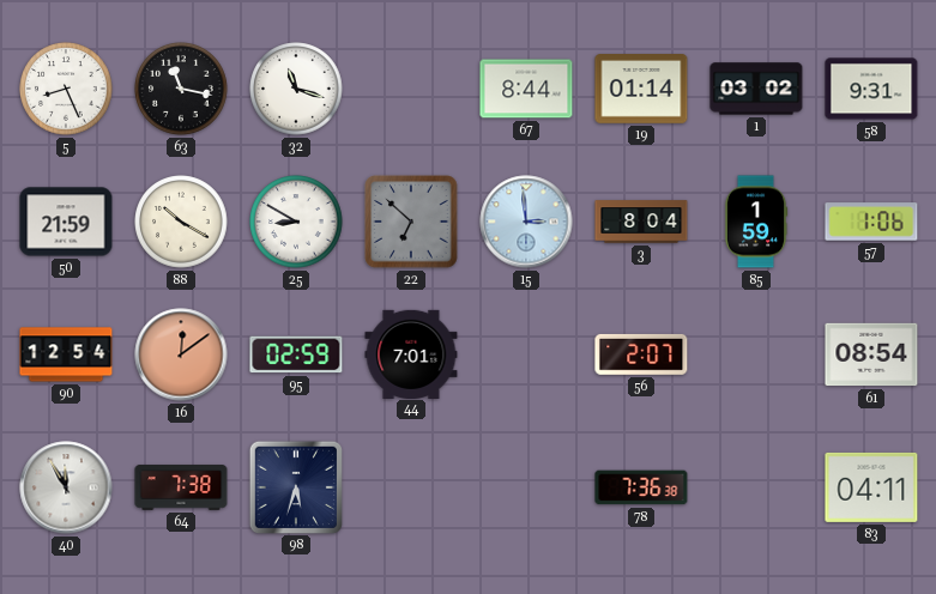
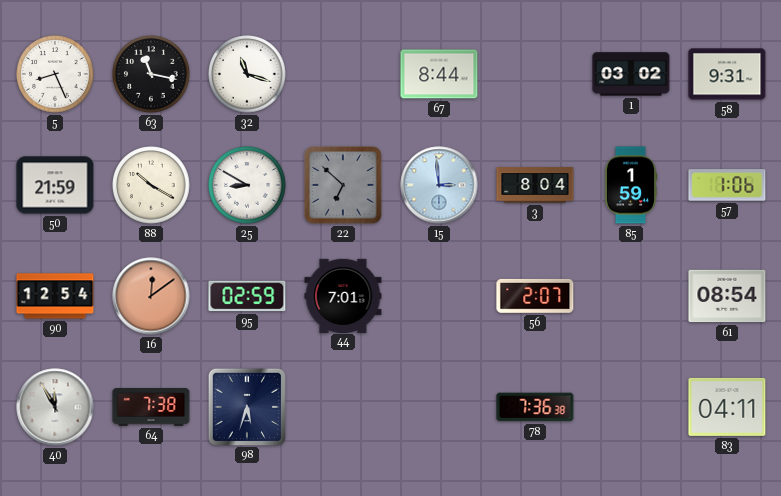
19: 01:14 -> none
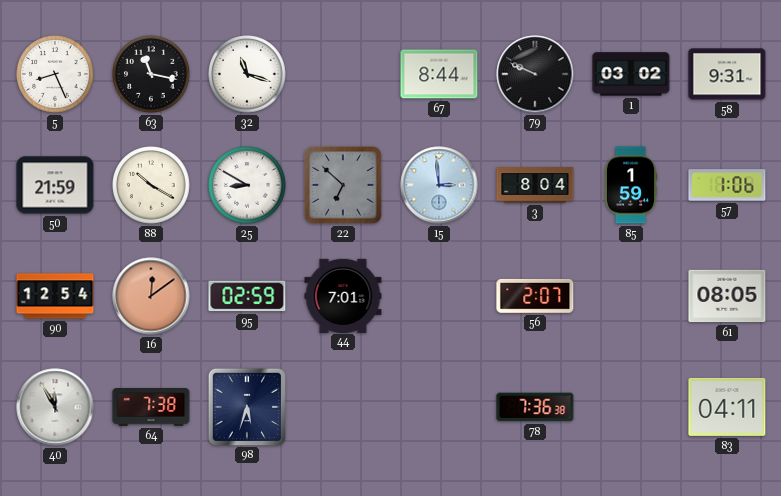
79: none -> 9:49
61: 08:54 -> 08:05
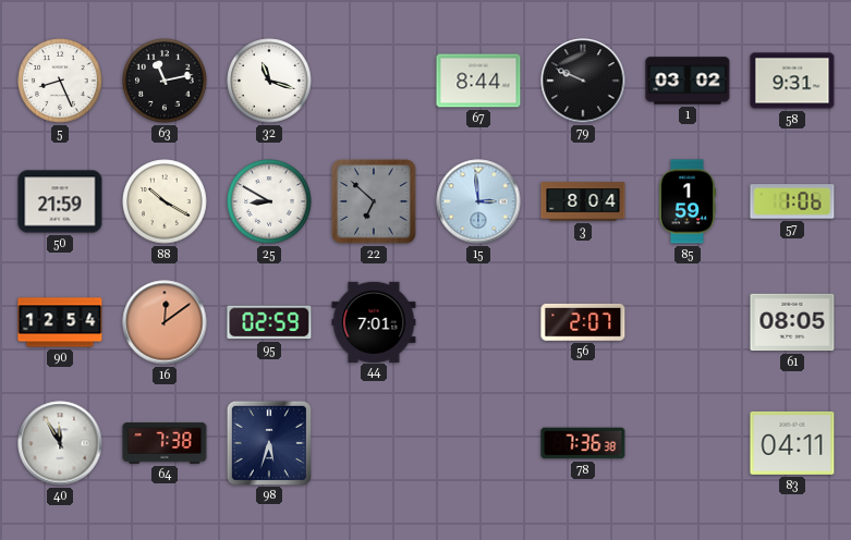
63: 11:17 -> 11:13
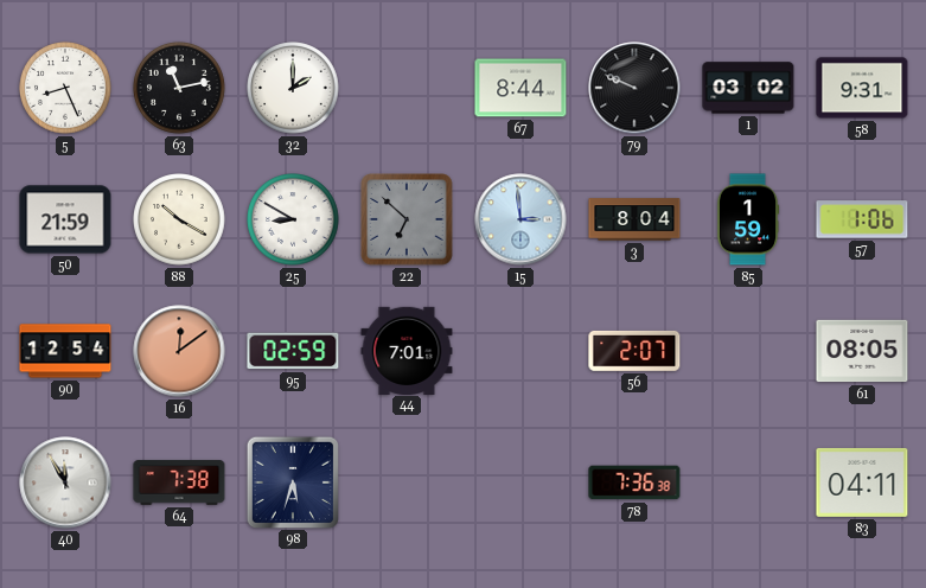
32: 11:18 -> 2:00
